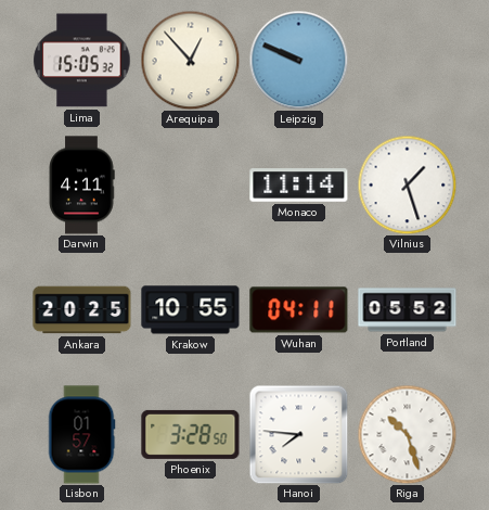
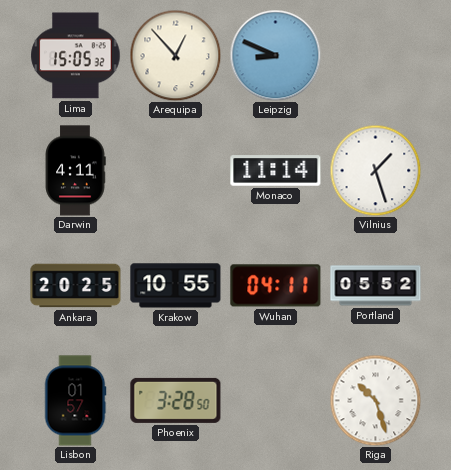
Leipzig: 9:49 -> 8:49
Hanoi: 7:46 -> none
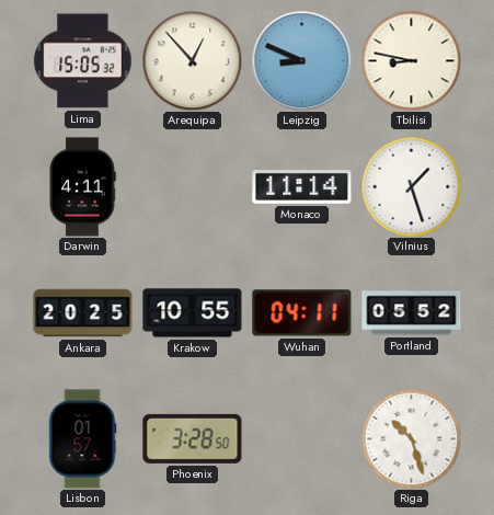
Tbilisi: none -> 8:47
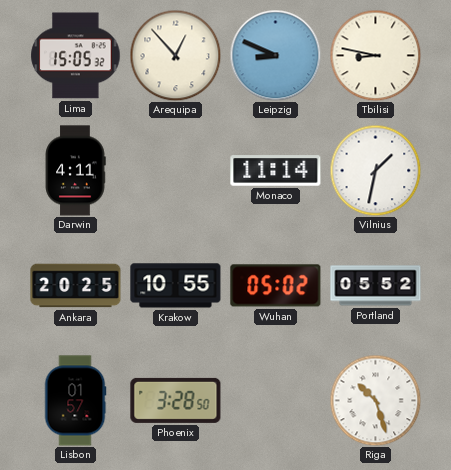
Vilnius: 1:27 -> 1:32
Wuhan: 04:11 -> 05:02
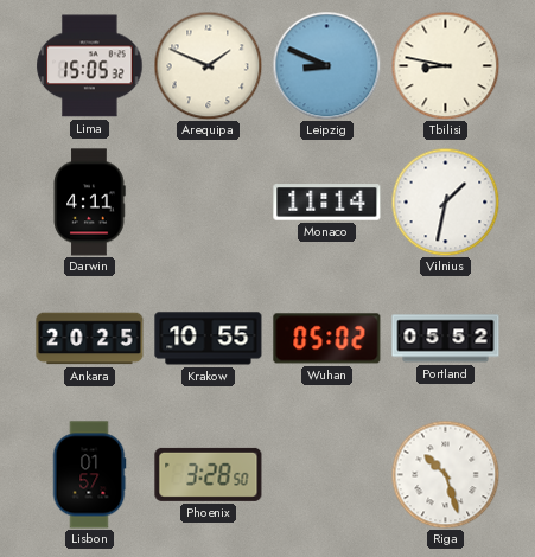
Arequipa: 12:53 -> 1:49
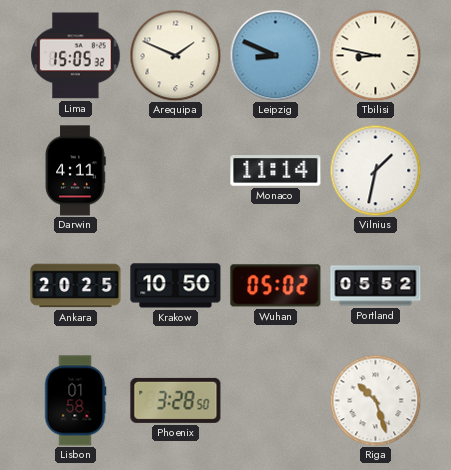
Krakow: 10:55 -> 10:50
Lisbon: 01:57 -> 01:58
